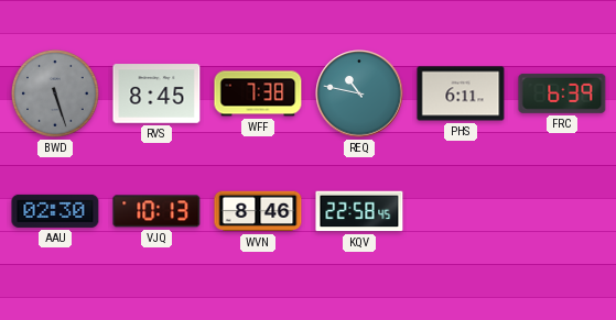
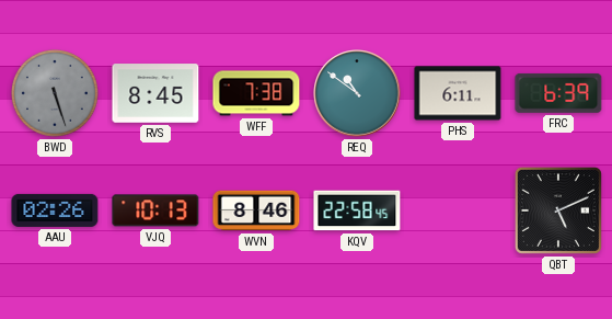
REQ: 10:47 -> 10:51
AAU: 02:30 -> 02:26
QBT: none -> 5:11
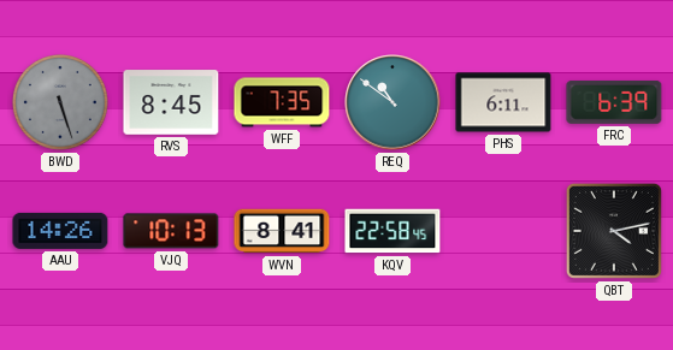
WFF: 7:38 -> 7:35
AAU: 02:26 -> 14:26
WVN: 8:46 -> 8:41
QBT: 5:11 -> 4:13
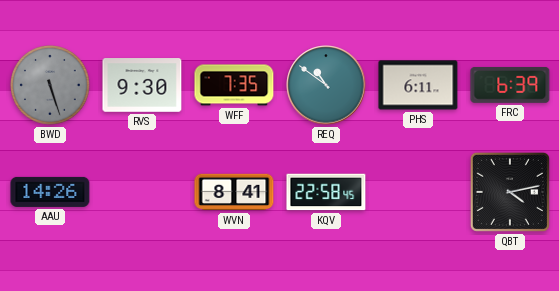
RVS: 8:45 -> 9:30
VJQ: 10:13 -> none
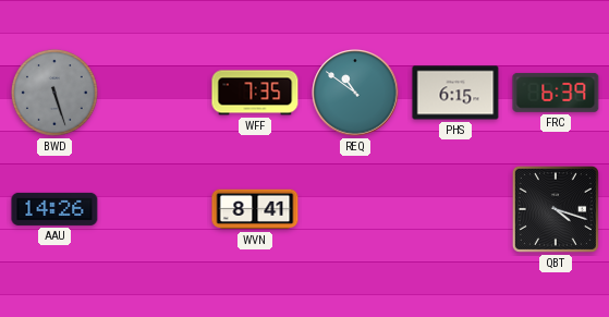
RVS: 9:30 -> none
PHS: 6:11 -> 6:15
KQV: 22:58 -> none
QBT: 4:13 -> 4:18
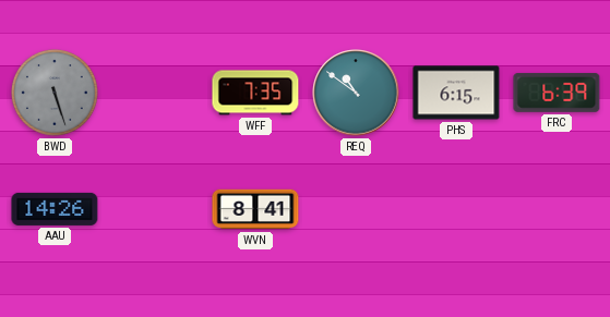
QBT: 4:18 -> none
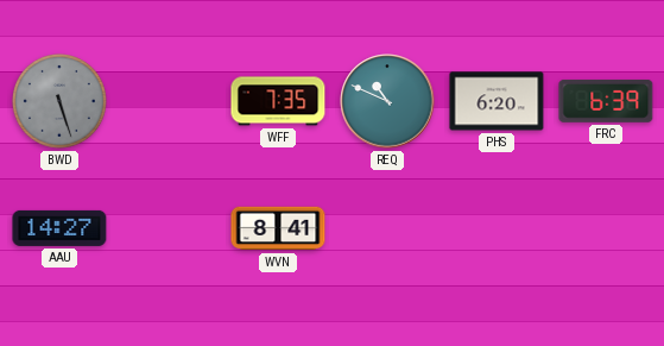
REQ: 10:51 -> 10:49
PHS: 6:15 -> 6:20
AAU: 14:26 -> 14:27
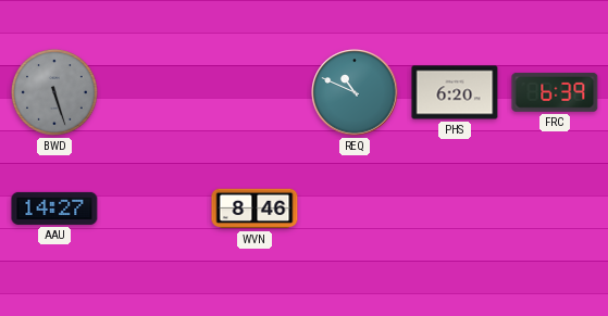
WFF: 7:35 -> none
WVN: 8:41 -> 8:46
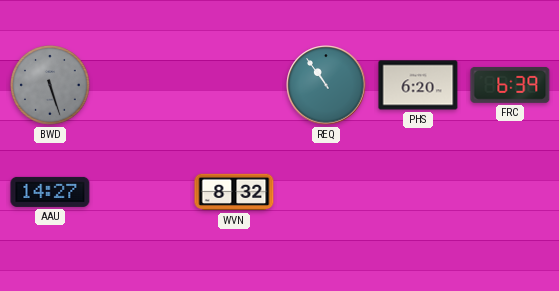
REQ: 10:49 -> 10:54
WVN: 8:46 -> 8:32
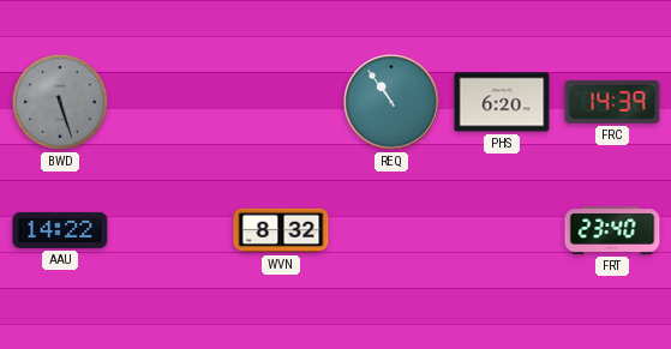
FRC: 6:39 -> 14:39
AAU: 14:27 -> 14:22
FRT: none -> 23:40
